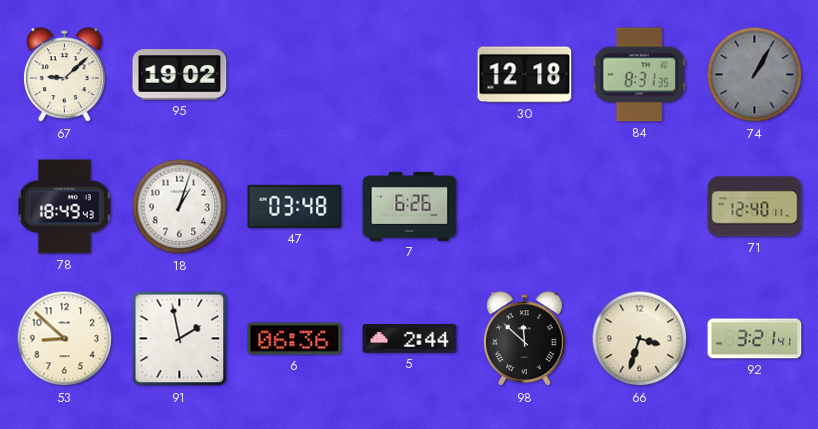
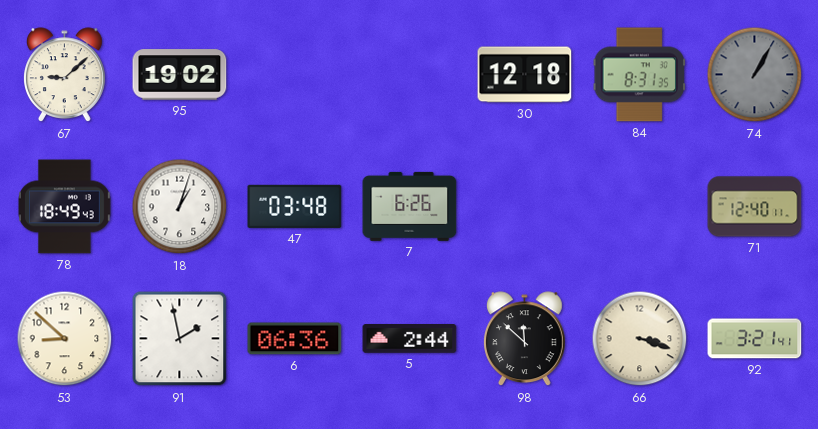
66: 3:33 -> 3:18
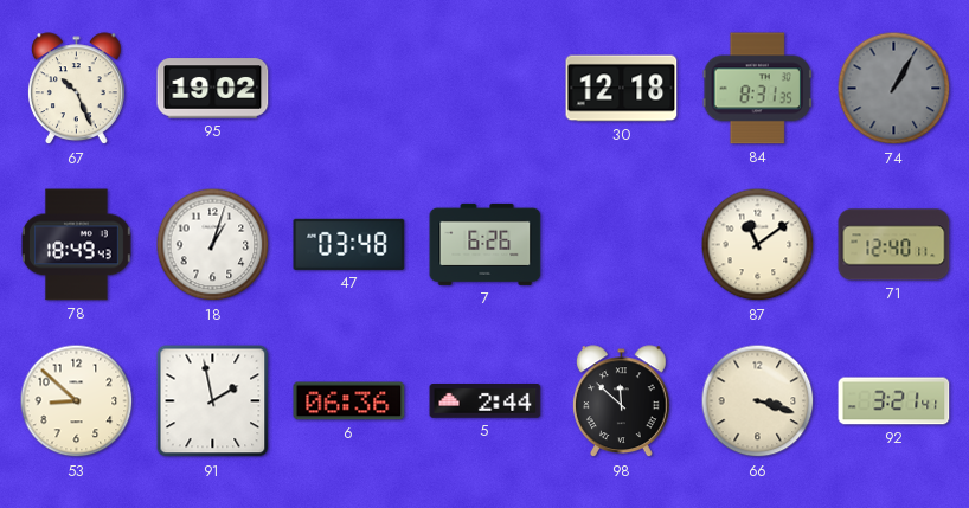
67: 9:08 -> 10:26
87: none -> 11:09
